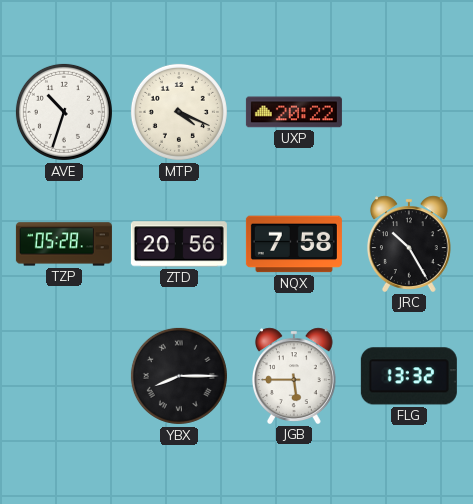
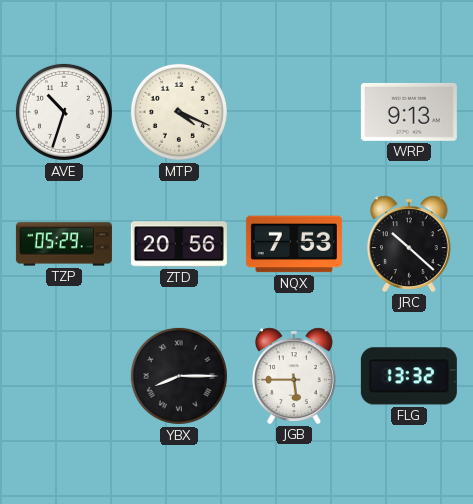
UXP: 20:22 -> none
WRP: none -> 9:13
TZP: 05:28 -> 05:29
NQX: 7:58 -> 7:53
JRC: 10:25 -> 10:22
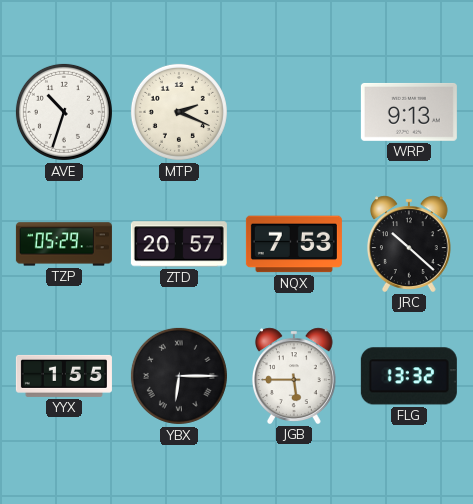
MTP: 4:19 -> 2:19
ZTD: 20:56 -> 20:57
YYX: none -> 1:55
YBX: 8:15 -> 6:15
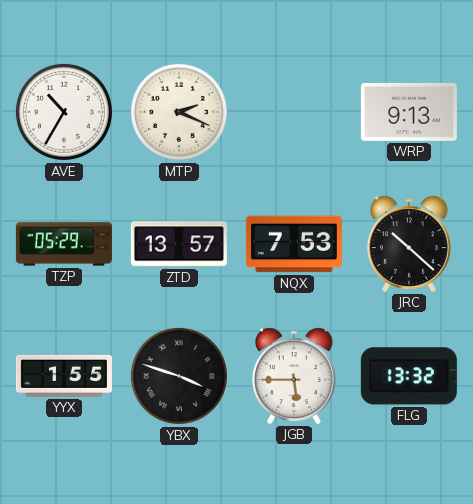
AVE: 10:33 -> 10:35
ZTD: 20:57 -> 13:57
YBX: 6:15 -> 3:48
